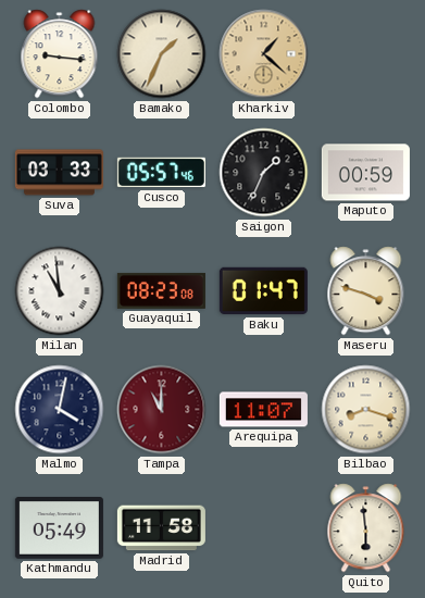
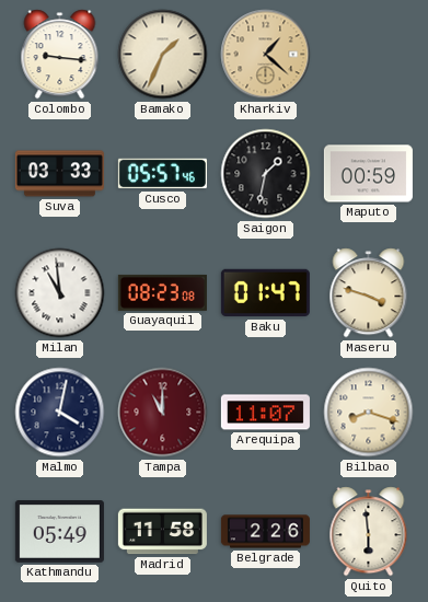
Saigon: 1:34 -> 1:32
Belgrade: none -> 2:26
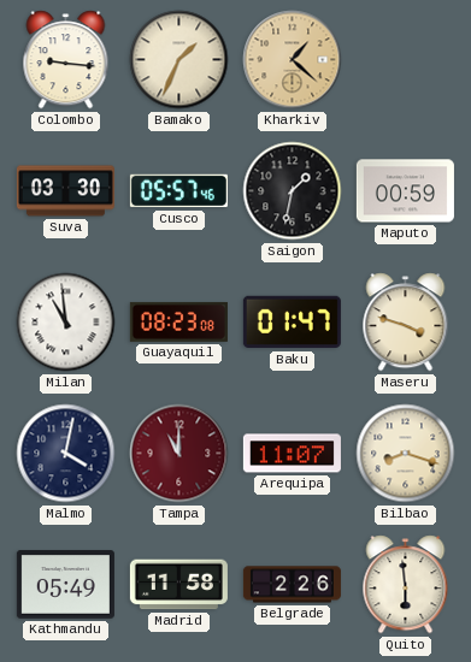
Suva: 03:33 -> 03:30
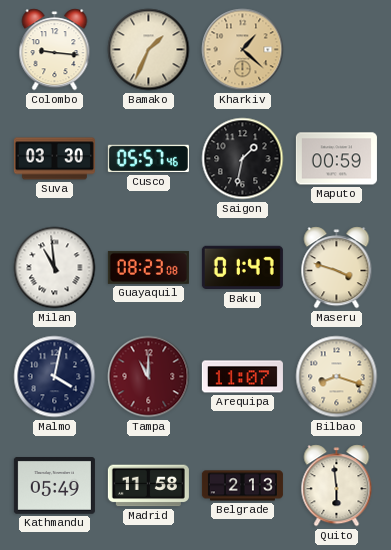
Belgrade: 2:26 -> 2:13
